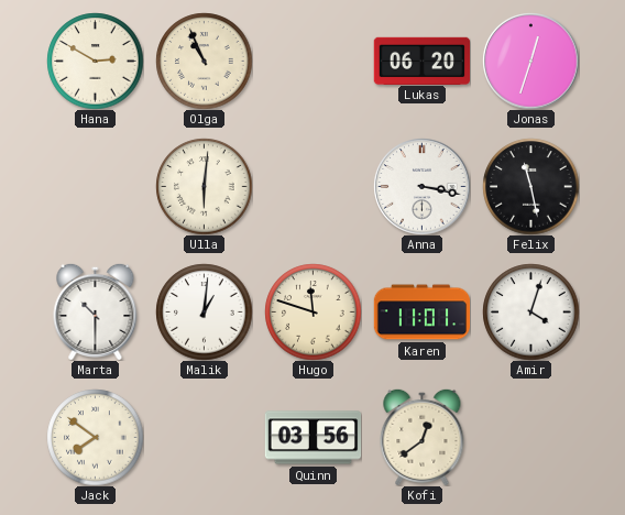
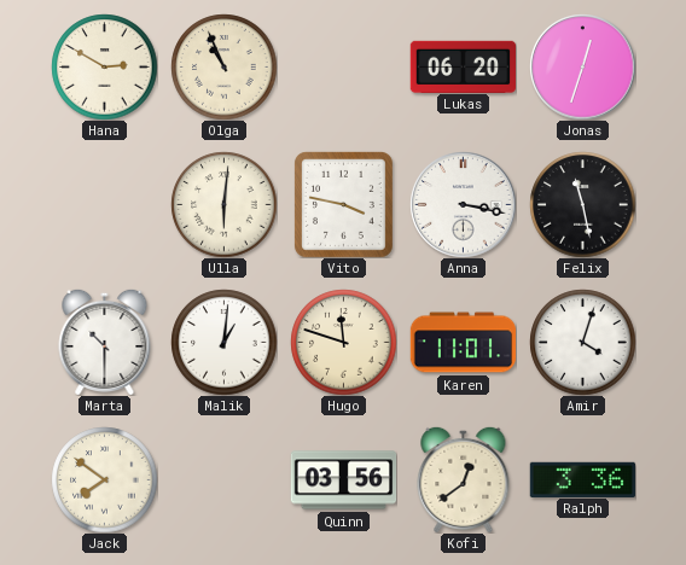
Vito: none -> 3:47
Ralph: none -> 3:36
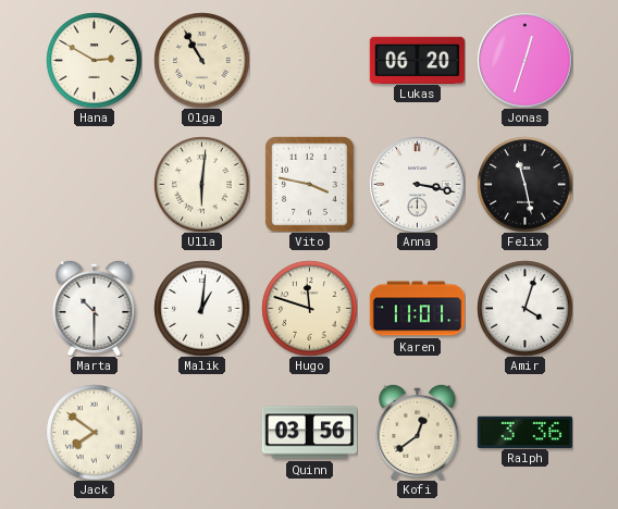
Olga: 10:56 -> 10:55
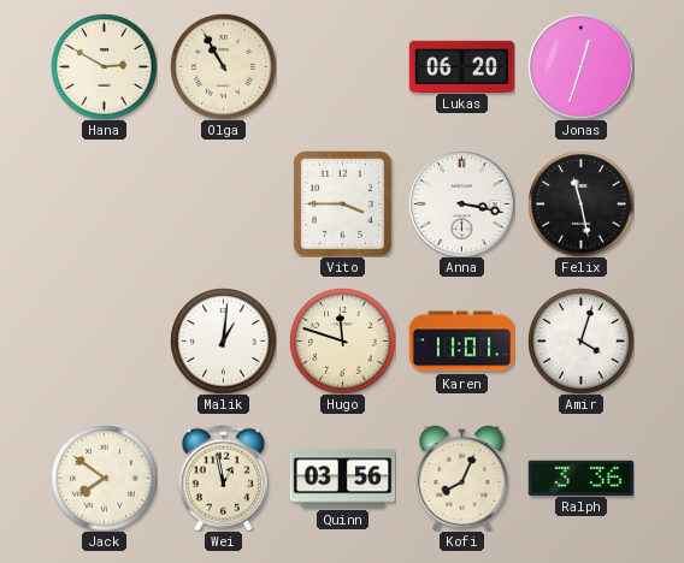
Ulla: 6:01 -> none
Vito: 3:47 -> 3:45
Marta: 10:30 -> none
Wei: none -> 12:58
Kofi: 12:39 -> 8:04
